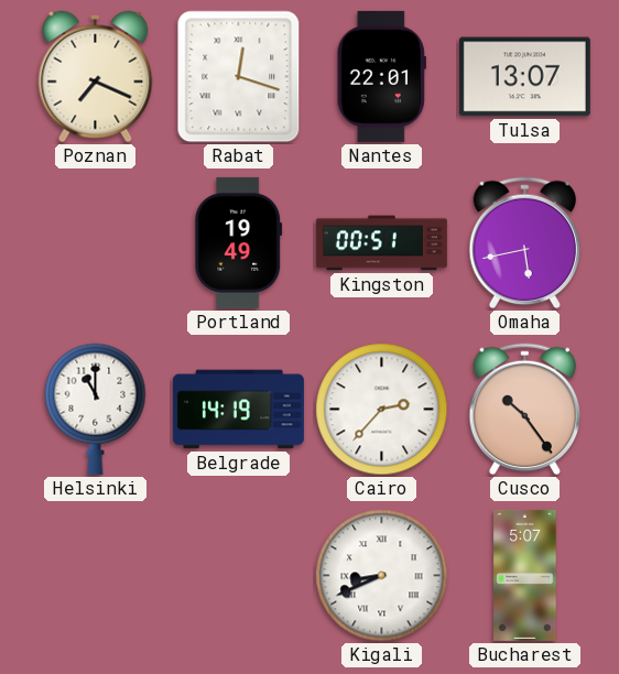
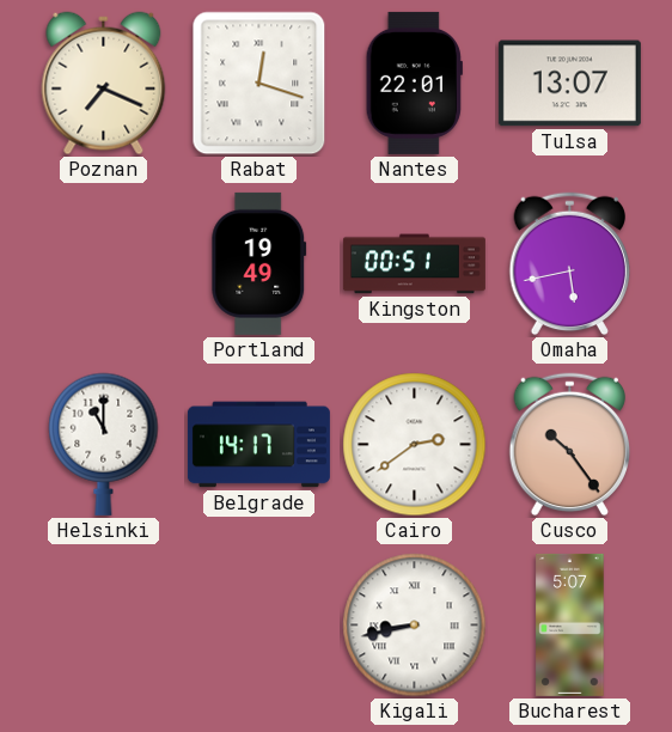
Belgrade: 14:19 -> 14:17
Cairo: 2:37 -> 2:39
Kigali: 8:41 -> 8:43
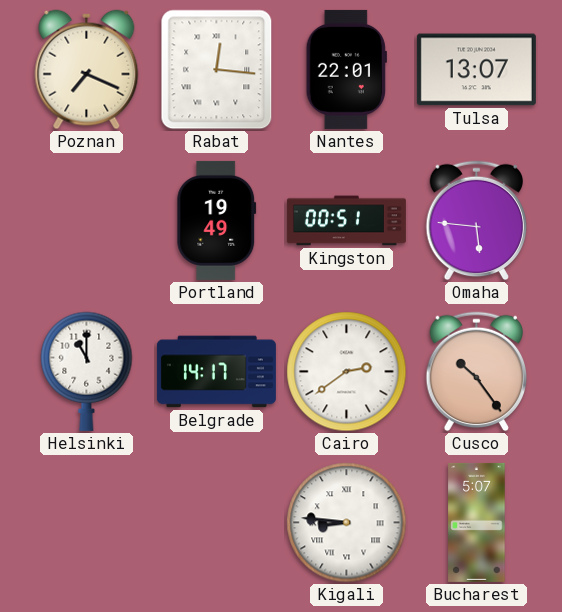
Rabat: 12:18 -> 12:16
Omaha: 5:43 -> 5:46
Kigali: 8:43 -> 8:46
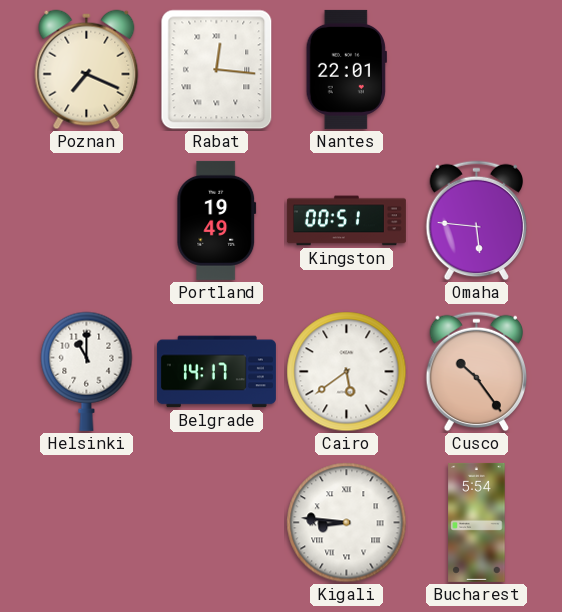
Tulsa: 13:07 -> none
Cairo: 2:39 -> 5:39
Bucharest: 5:07 -> 5:54
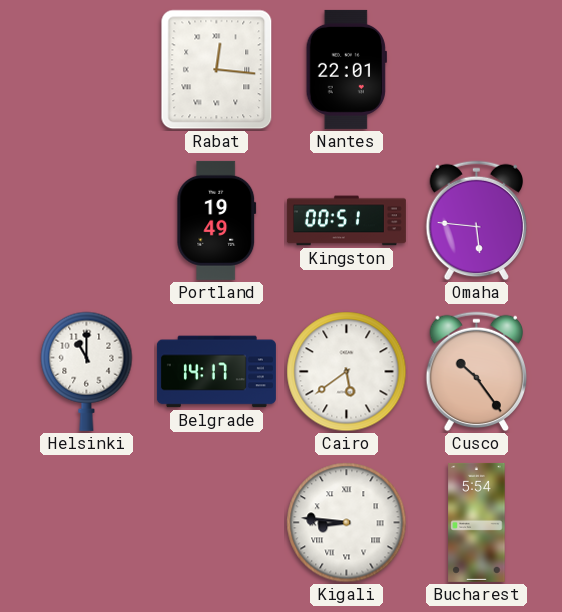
Poznan: 7:19 -> none
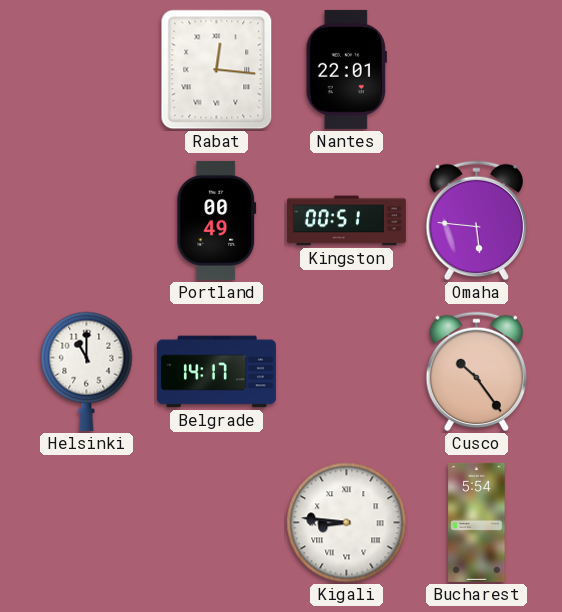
Portland: 19:49 -> 00:49
Cairo: 5:39 -> none
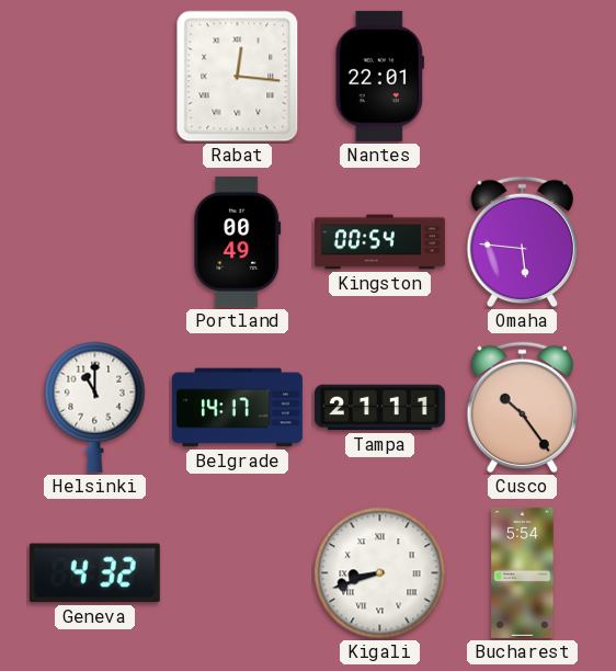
Kingston: 00:51 -> 00:54
Tampa: none -> 21:11
Geneva: none -> 4:32
Kigali: 8:46 -> 8:42
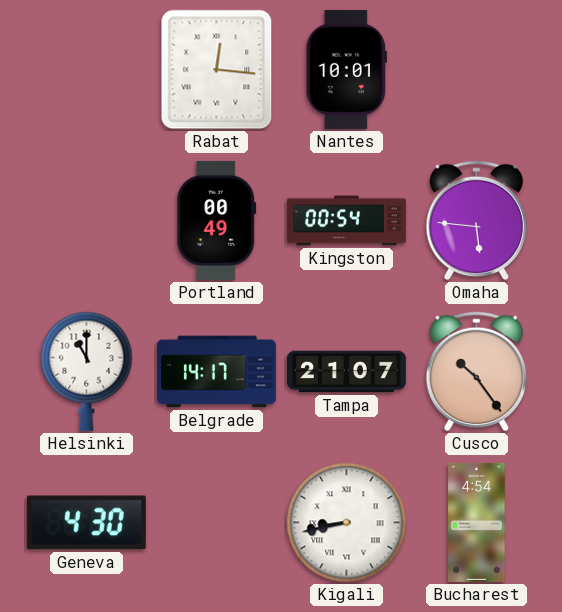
Nantes: 22:01 -> 10:01
Tampa: 21:11 -> 21:07
Geneva: 4:32 -> 4:30
Kigali: 8:42 -> 8:43
Bucharest: 5:54 -> 4:54
